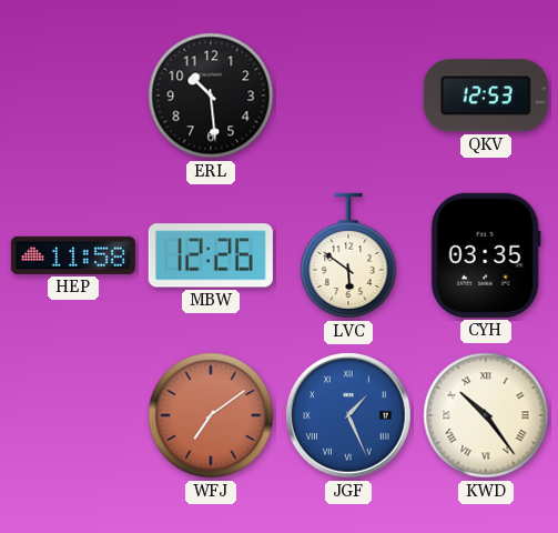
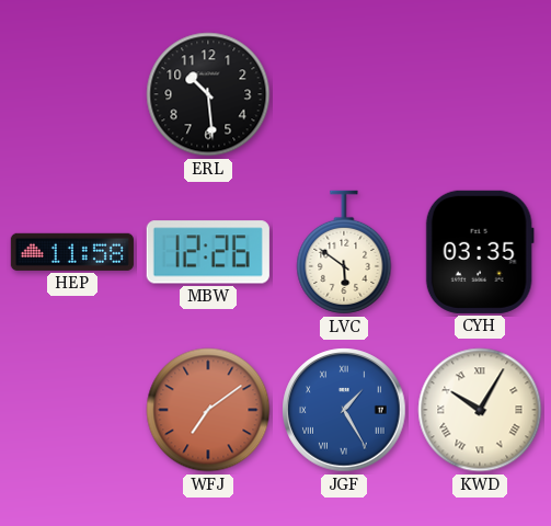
QKV: 12:53 -> none
JGF: 1:26 -> 1:25
KWD: 10:24 -> 10:05
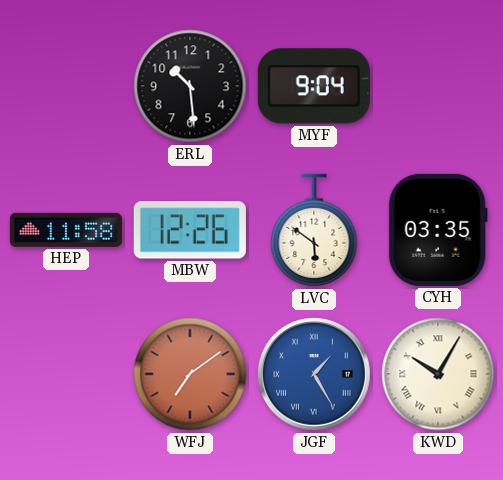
MYF: none -> 9:04
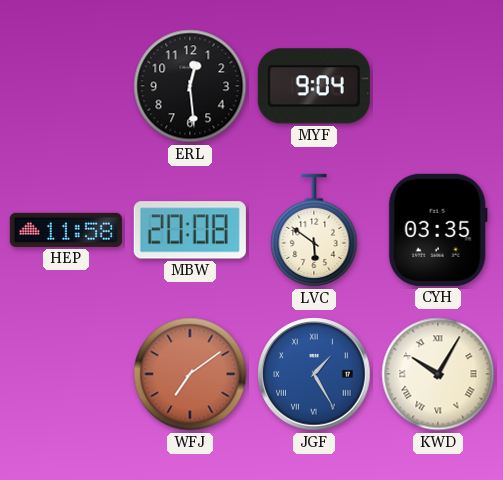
ERL: 10:29 -> 12:29
MBW: 12:26 -> 20:08
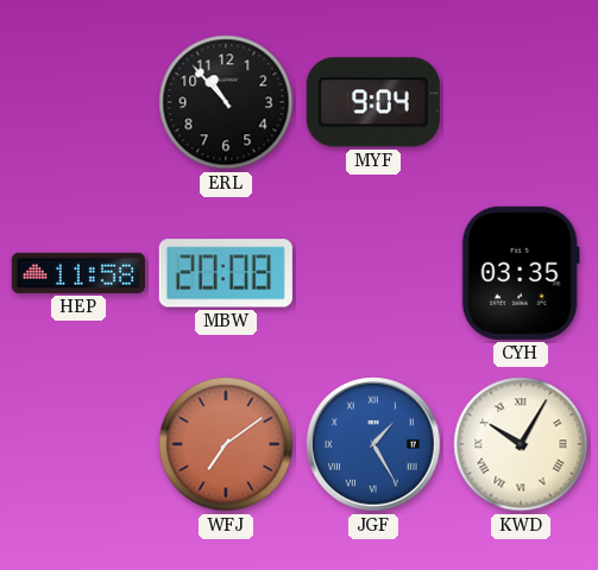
ERL: 12:29 -> 10:53
LVC: 5:51 -> none
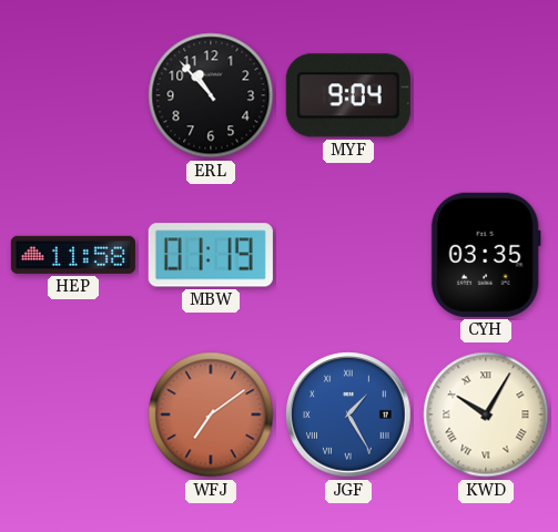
MBW: 20:08 -> 01:19
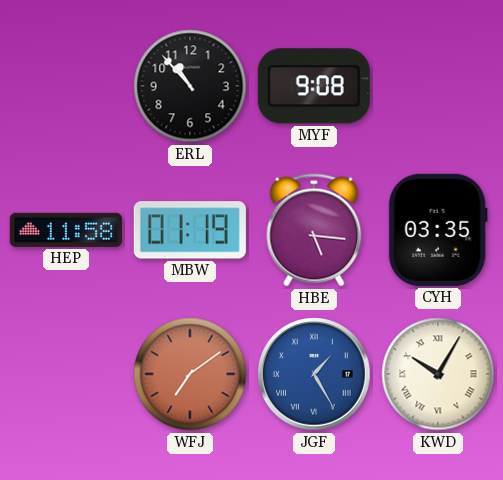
MYF: 9:04 -> 9:08
HBE: none -> 5:16
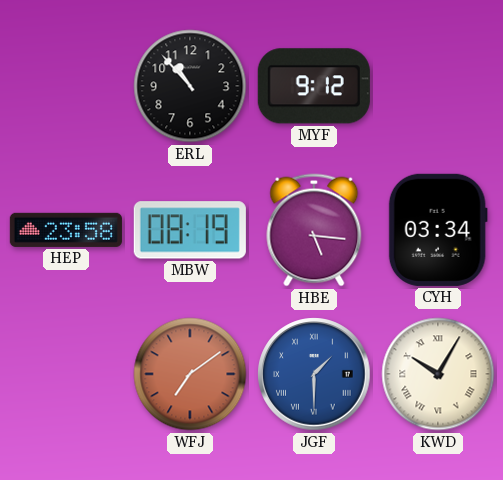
MYF: 9:08 -> 9:12
HEP: 11:58 -> 23:58
MBW: 01:19 -> 08:19
CYH: 03:35 -> 03:34
JGF: 1:25 -> 1:30
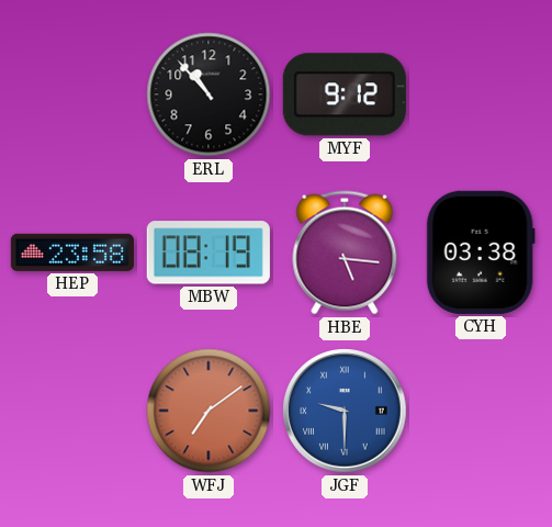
CYH: 03:34 -> 03:38
JGF: 1:30 -> 9:30
KWD: 10:05 -> none
